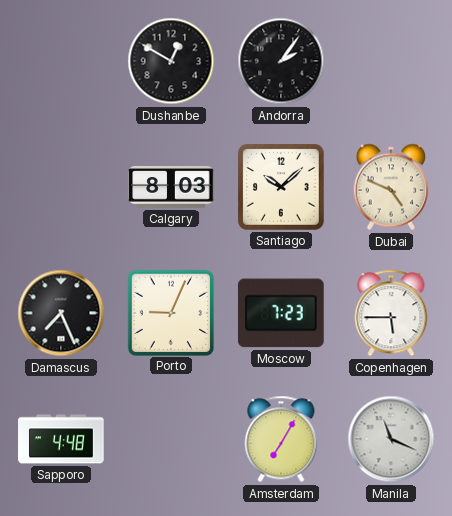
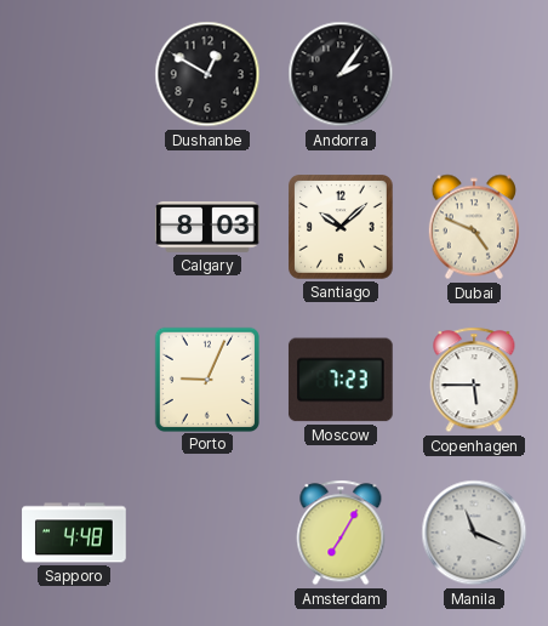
Damascus: 7:26 -> none
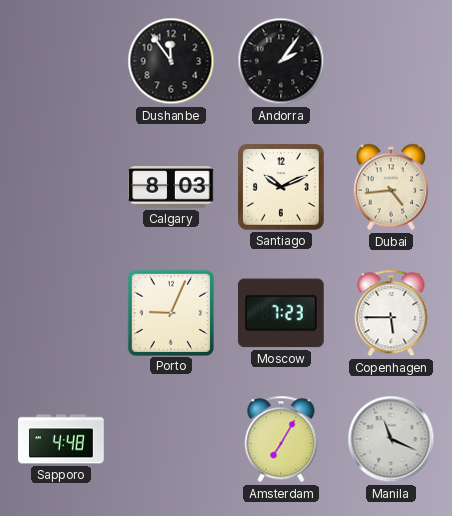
Dushanbe: 12:50 -> 11:54
Santiago: 10:08 -> 10:11
Dubai: 4:49 -> 4:44
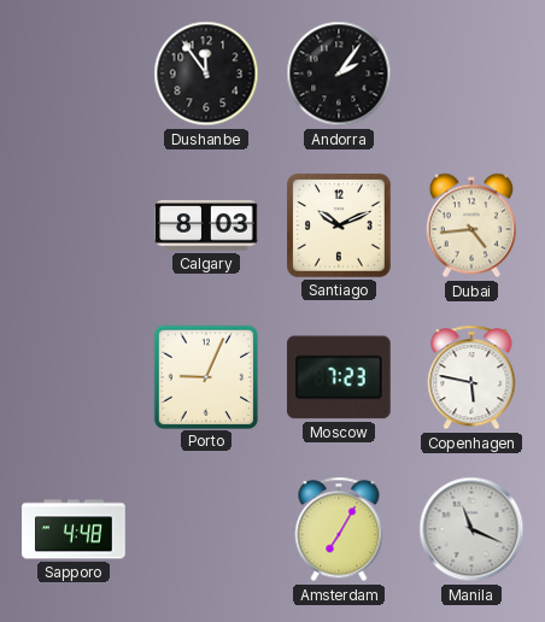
Copenhagen: 5:45 -> 5:47
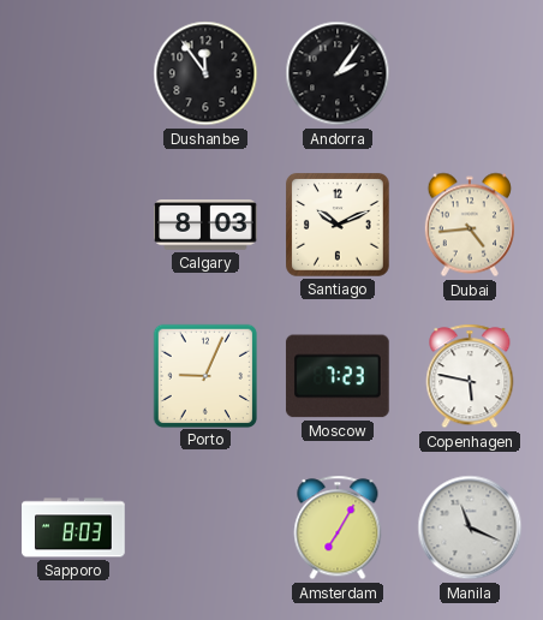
Sapporo: 4:48 -> 8:03
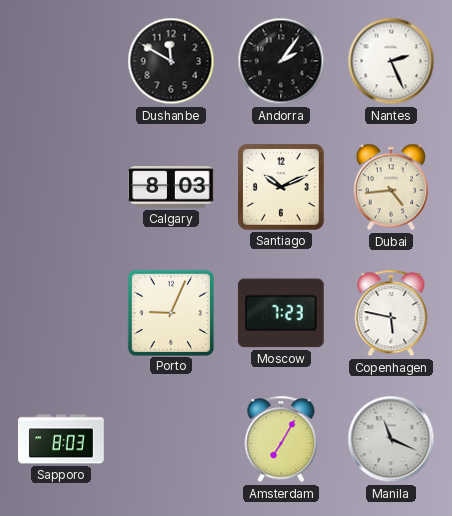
Dushanbe: 11:54 -> 11:50
Nantes: none -> 2:26
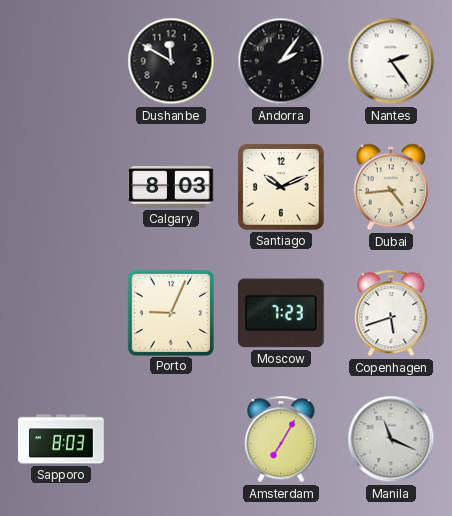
Nantes: 2:26 -> 2:24
Copenhagen: 5:47 -> 5:42
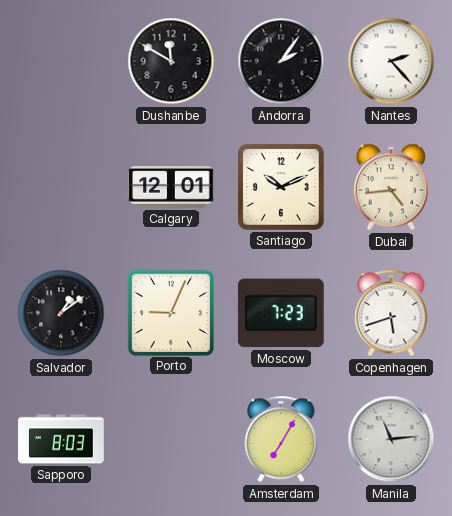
Nantes: 2:24 -> 2:23
Calgary: 8:03 -> 12:01
Salvador: none -> 1:09
Manila: 11:19 -> 11:14
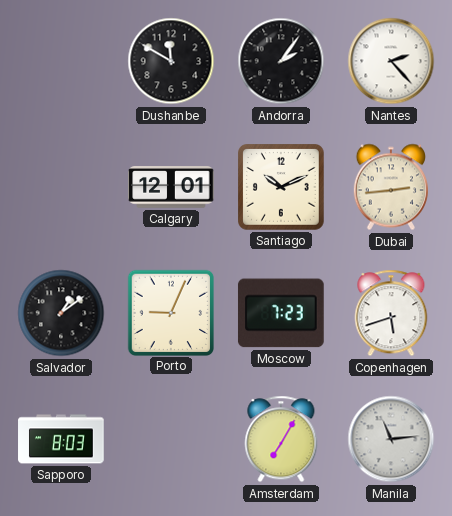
Dubai: 4:44 -> 2:44
